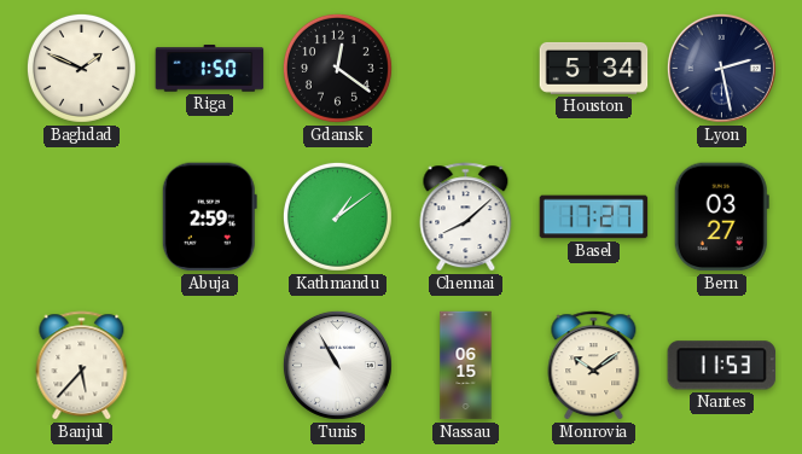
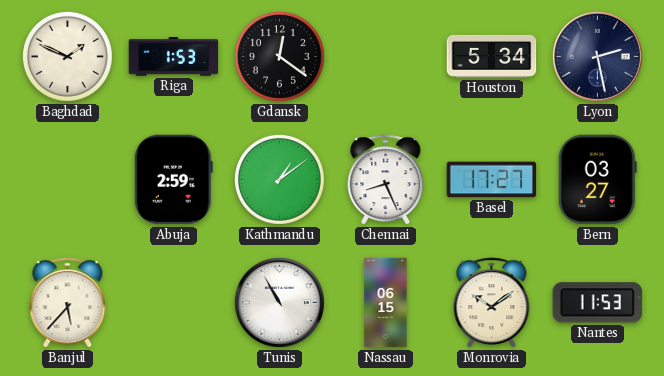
Riga: 1:50 -> 1:53
Chennai: 8:08 -> 8:26
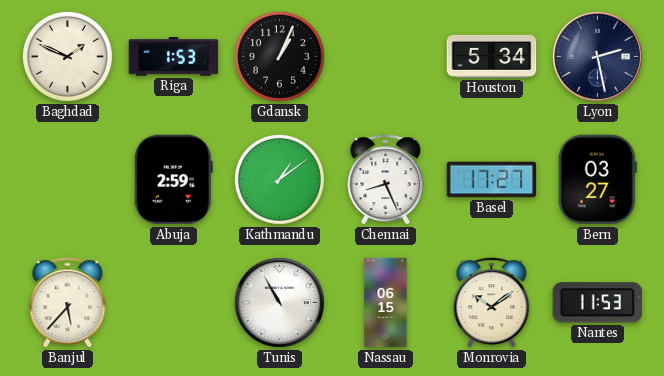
Gdansk: 12:21 -> 1:04
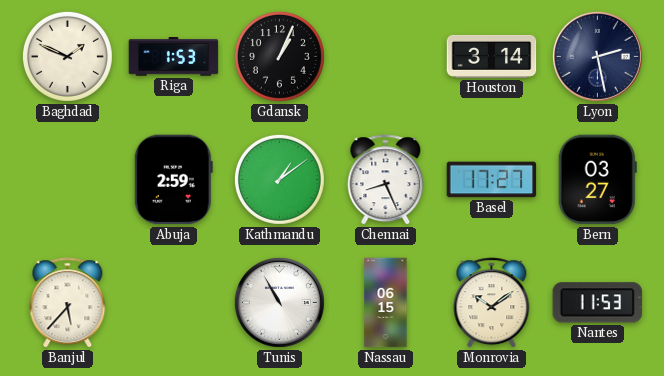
Houston: 5:34 -> 3:14
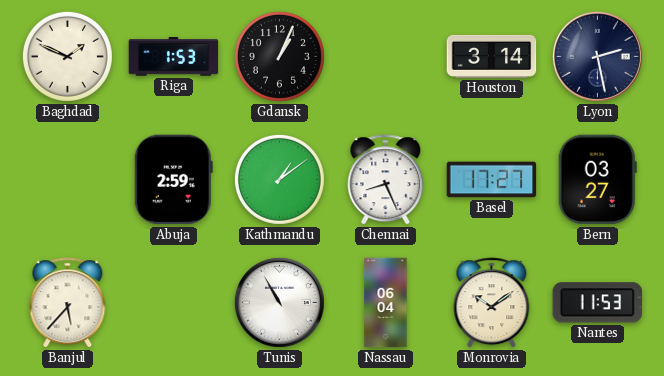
Nassau: 06:15 -> 06:04
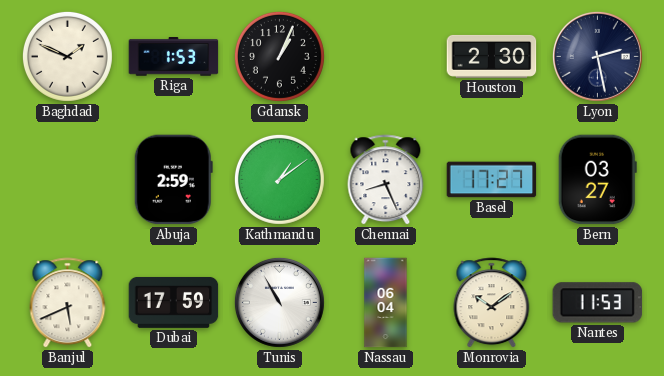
Houston: 3:14 -> 2:30
Banjul: 5:37 -> 5:41
Dubai: none -> 17:59
